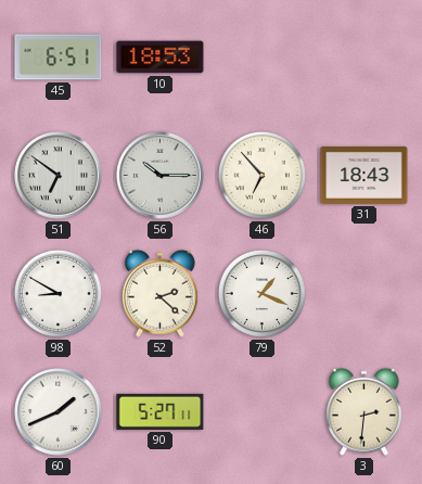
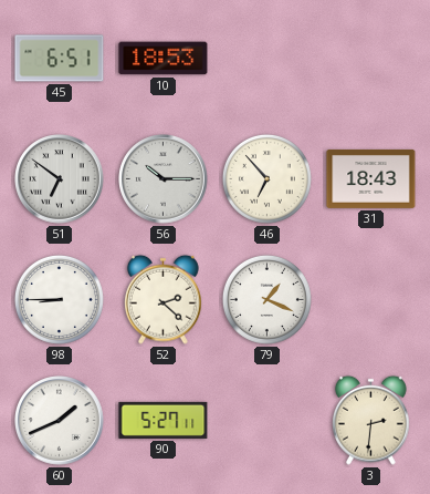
98: 8:50 -> 8:45
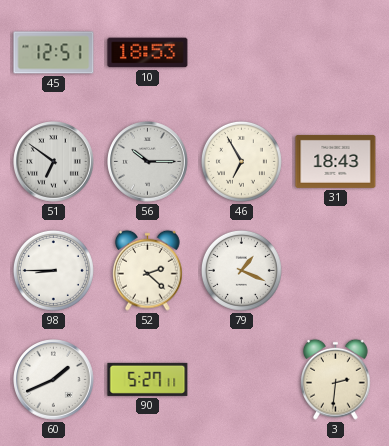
45: 6:51 -> 12:51
46: 6:53 -> 6:55
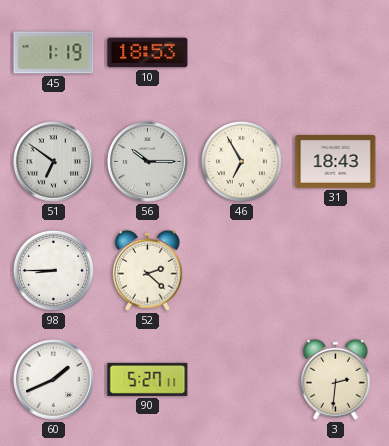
45: 12:51 -> 1:19
79: 1:19 -> none
